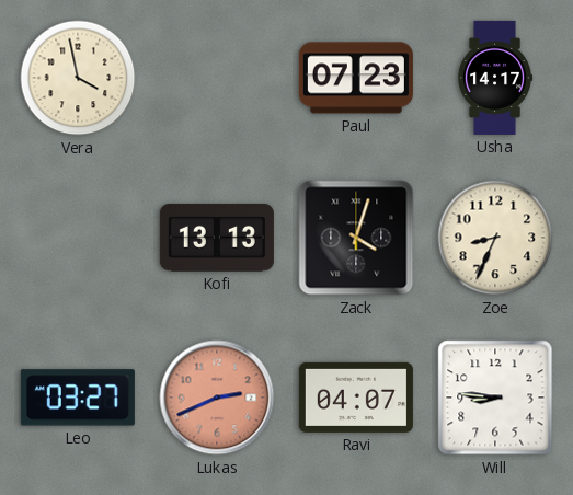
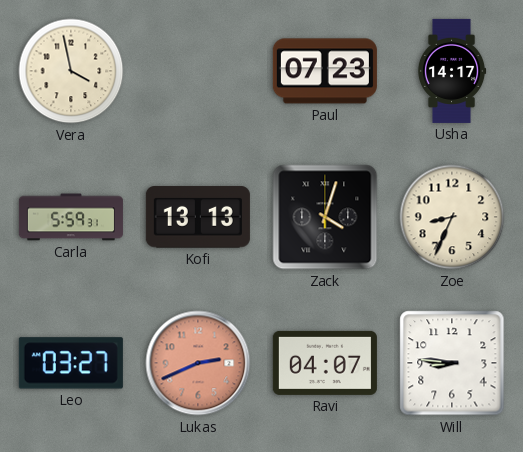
Carla: none -> 5:59
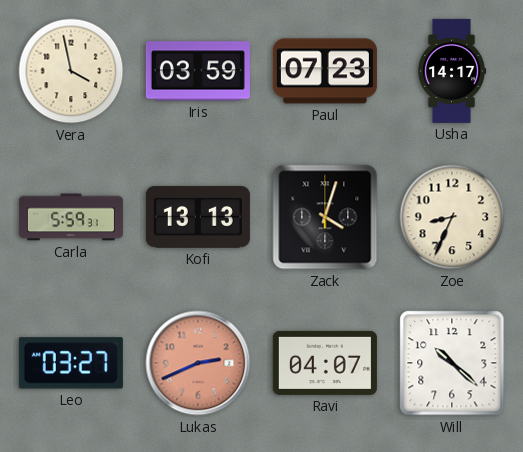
Iris: none -> 03:59
Will: 8:46 -> 10:22
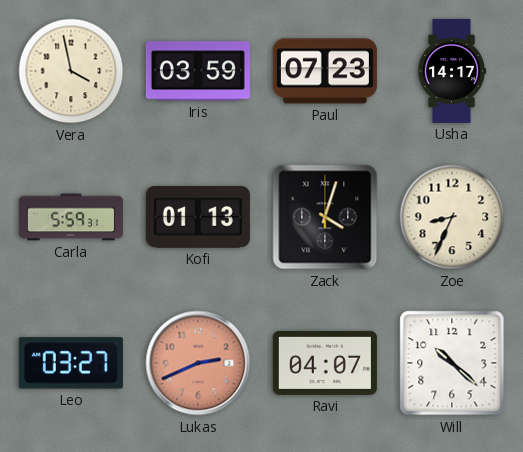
Kofi: 13:13 -> 01:13
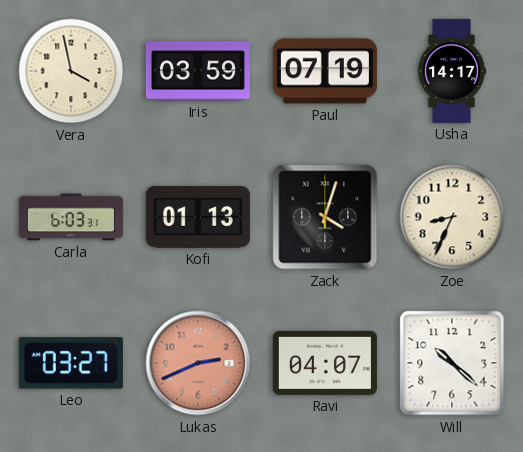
Paul: 07:23 -> 07:19
Carla: 5:59 -> 6:03
